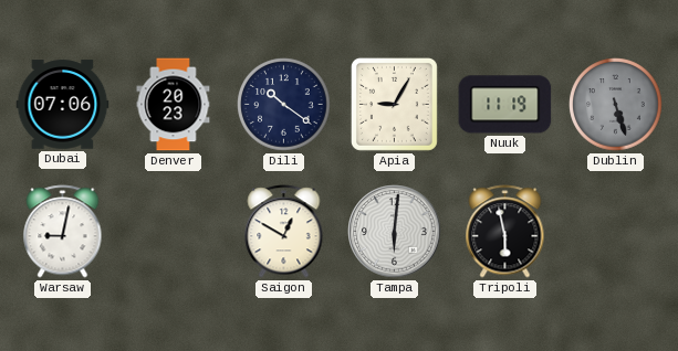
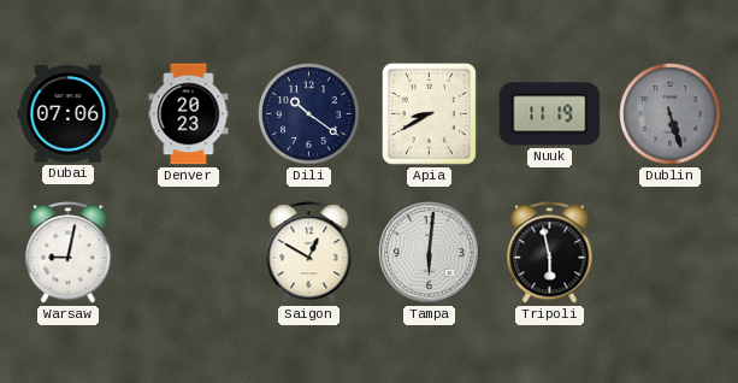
Apia: 9:05 -> 8:40
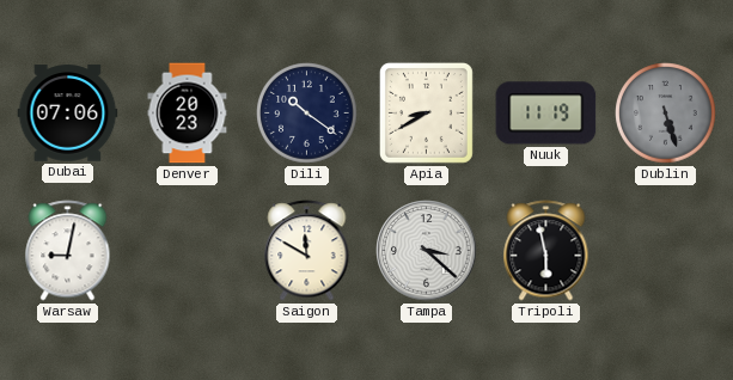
Saigon: 12:50 -> 11:50
Tampa: 6:01 -> 3:22
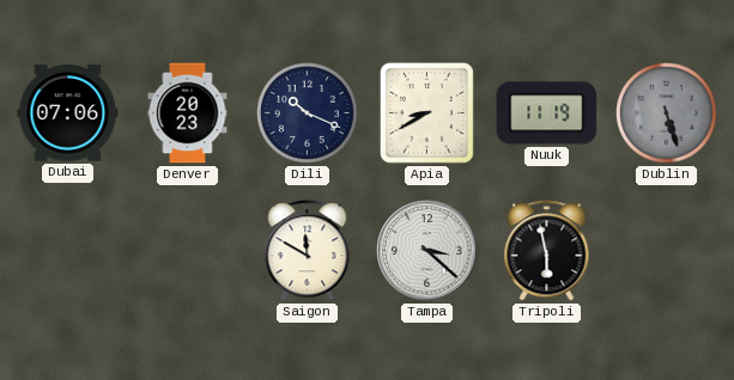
Dili: 10:21 -> 10:19
Warsaw: 9:02 -> none
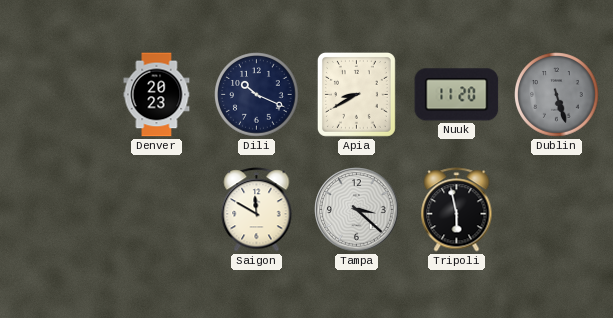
Dubai: 07:06 -> none
Nuuk: 11:19 -> 11:20
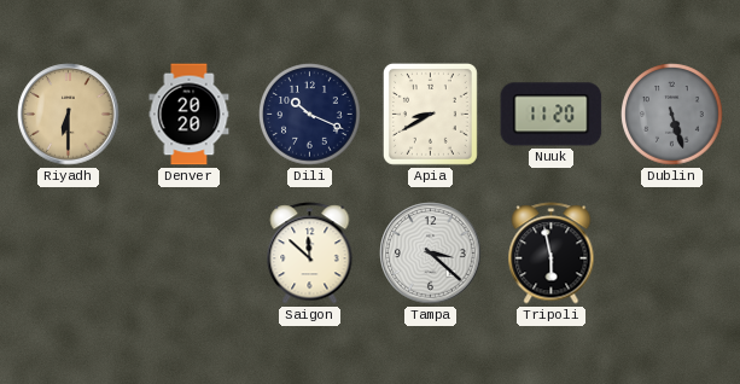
Riyadh: none -> 6:30
Denver: 20:23 -> 20:20
Saigon: 11:50 -> 11:52
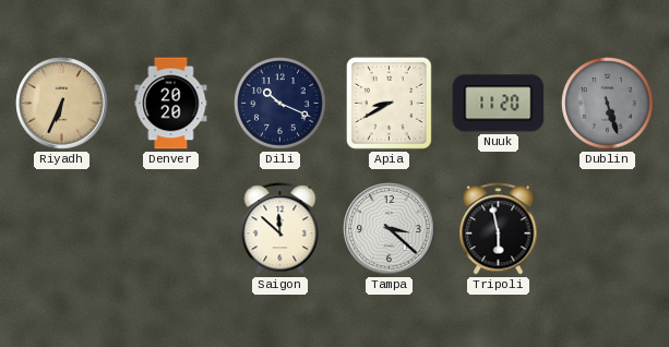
Riyadh: 6:30 -> 6:34
